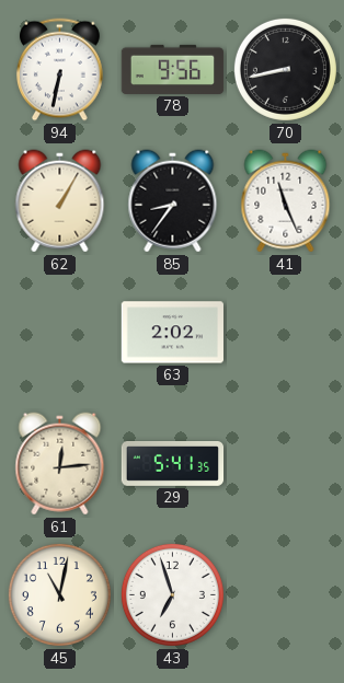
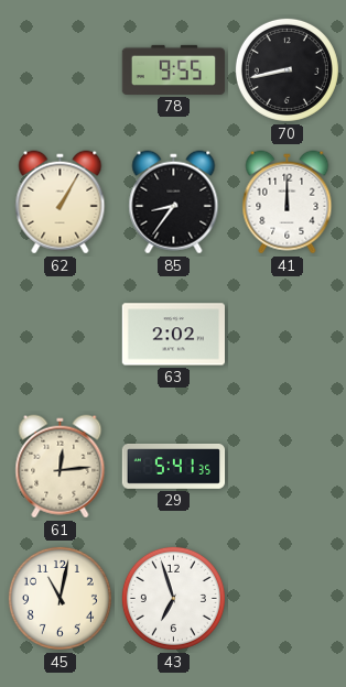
94: 6:32 -> none
78: 9:56 -> 9:55
41: 11:26 -> 12:00
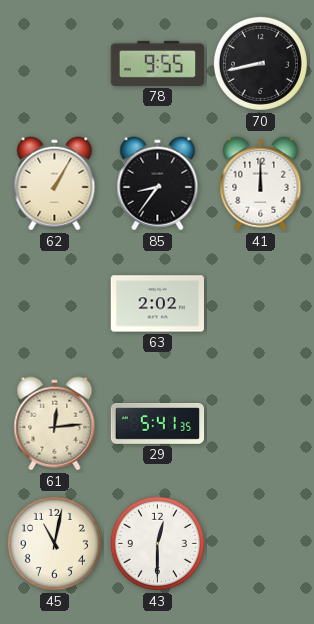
43: 6:57 -> 12:30
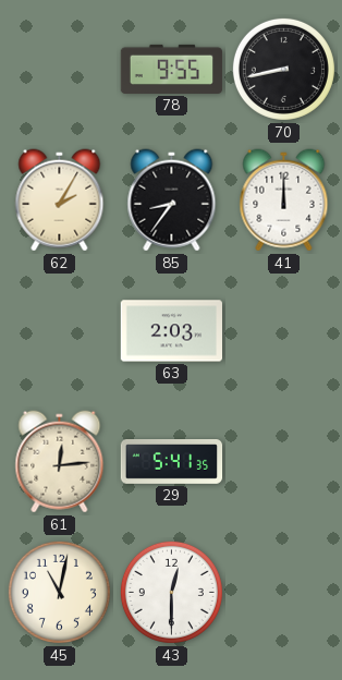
62: 1:05 -> 2:05
63: 2:02 -> 2:03
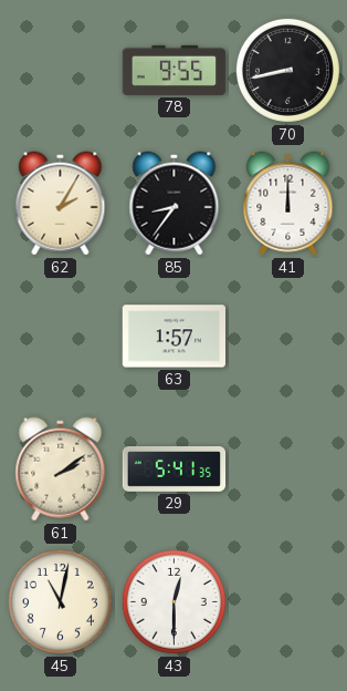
63: 2:03 -> 1:57
61: 12:14 -> 2:09
